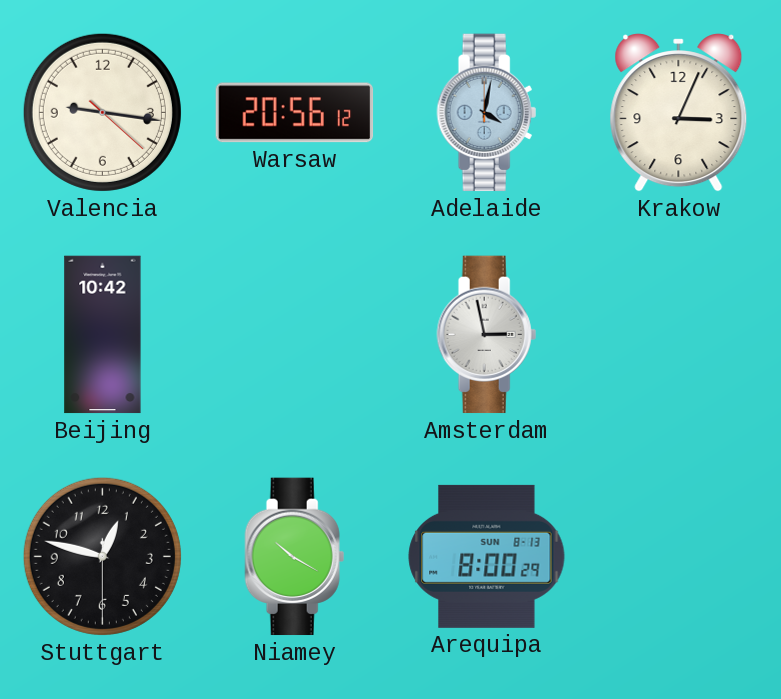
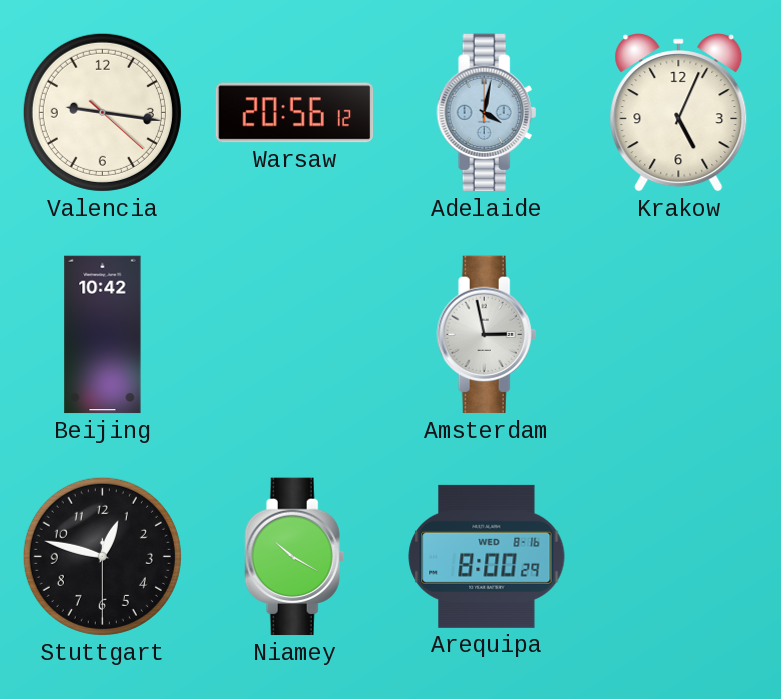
Krakow: 3:04 -> 5:04
Arequipa date: SUN 8-13 -> WED 8-16
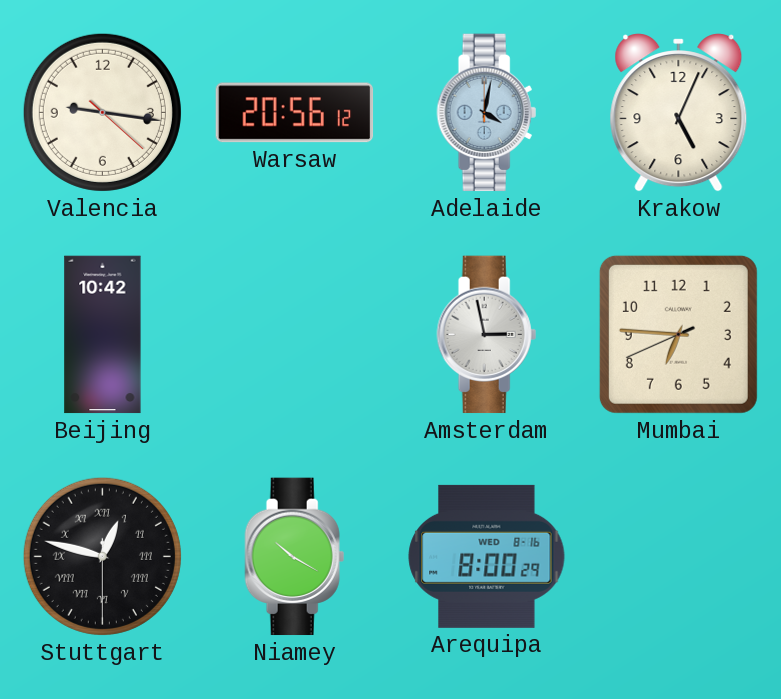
Mumbai: none -> 6:45
Stuttgart numerals: Arabic -> Roman
